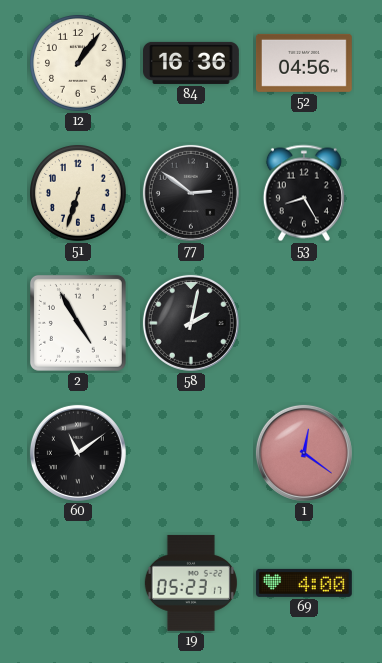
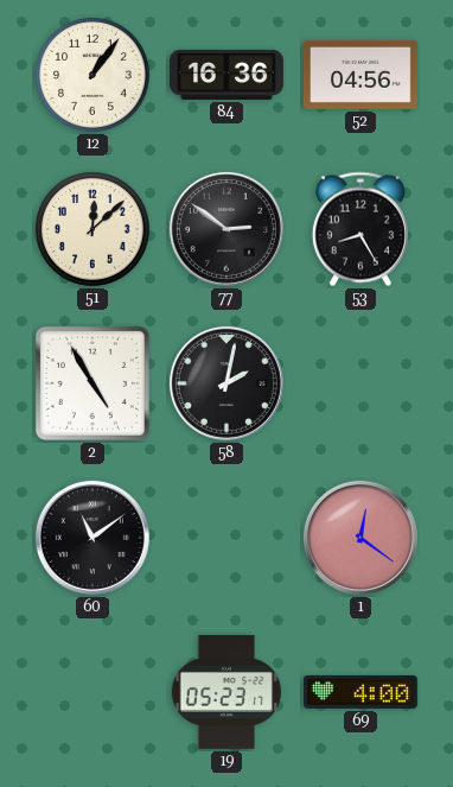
51: 6:33 -> 12:08
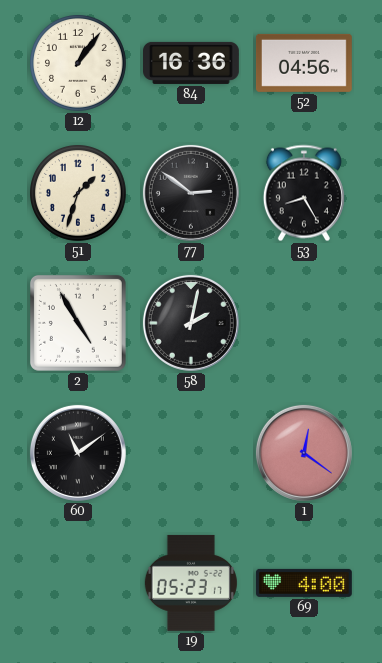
51: 12:08 -> 1:33
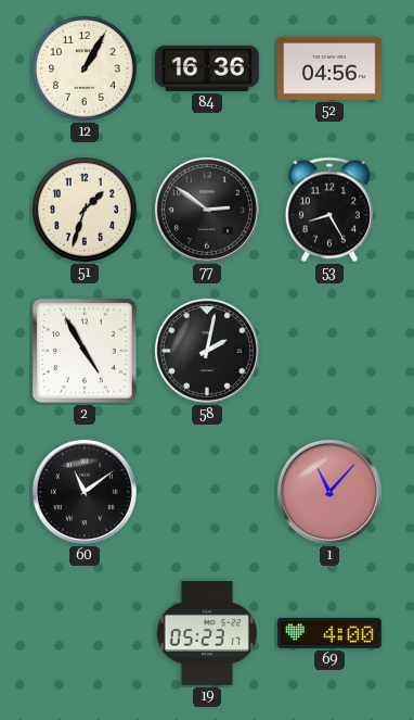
12: 1:06 -> 1:05
1: 12:21 -> 11:07
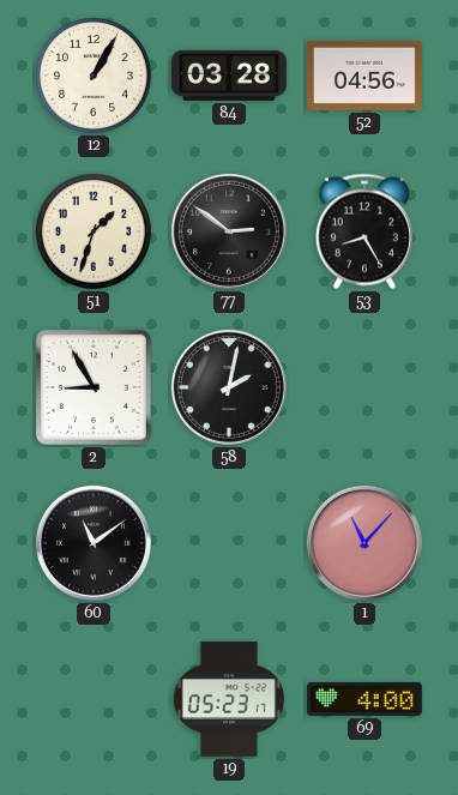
84: 16:36 -> 03:28
2: 4:55 -> 8:55
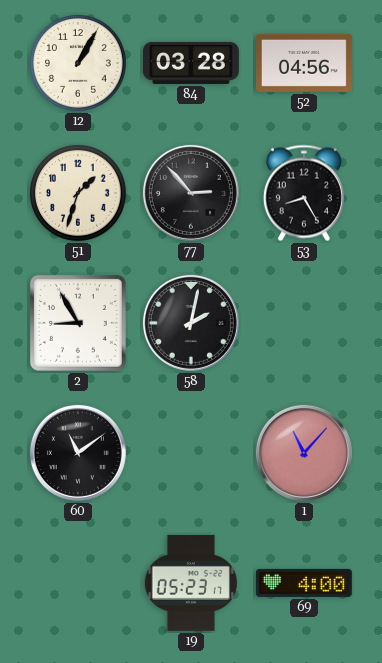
77: 2:51 -> 2:53
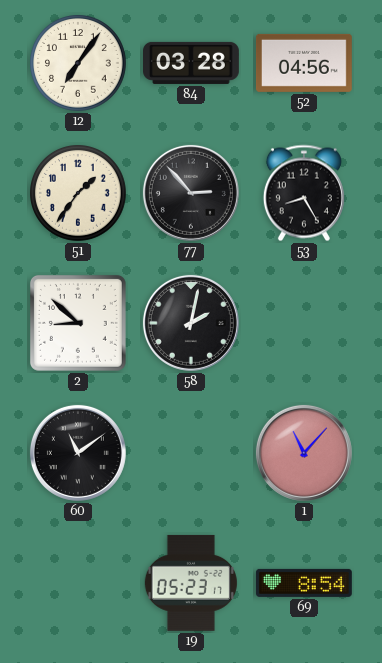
12: 1:05 -> 7:06
51: 1:33 -> 1:36
2: 8:55 -> 8:52
69: 4:00 -> 8:54
